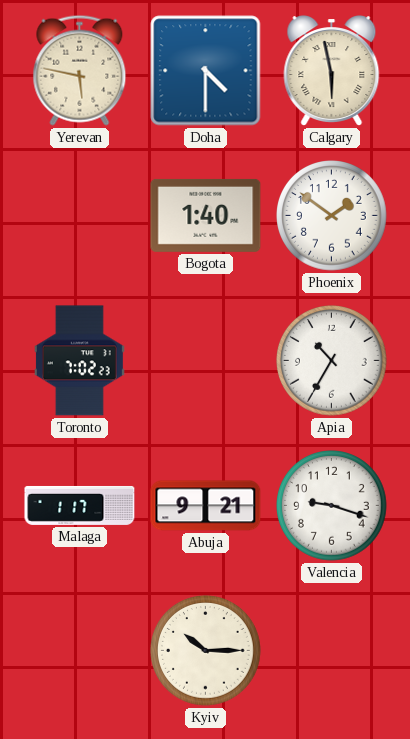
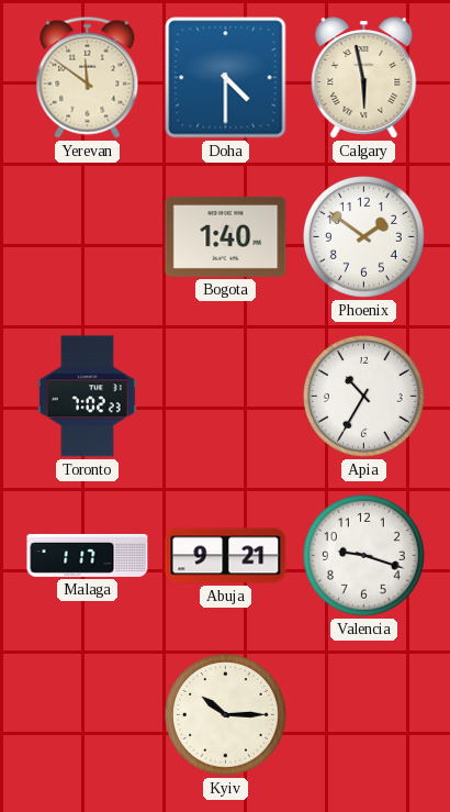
Yerevan: 5:47 -> 11:51
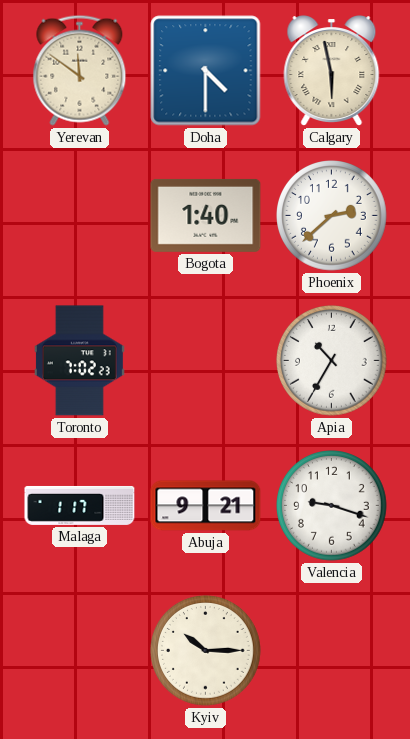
Phoenix: 1:51 -> 2:38
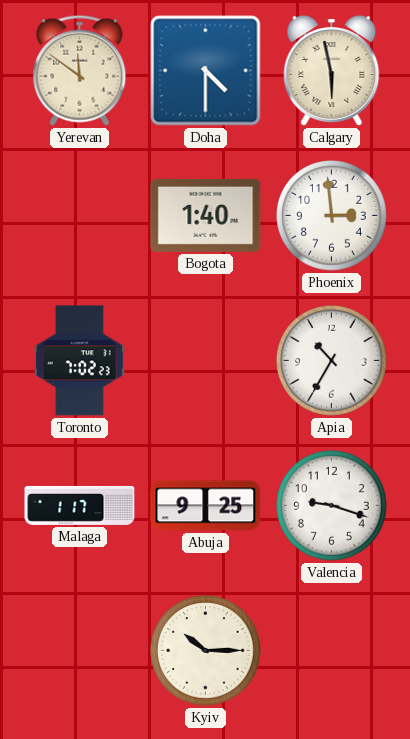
Phoenix: 2:38 -> 2:59
Abuja: 9:21 -> 9:25
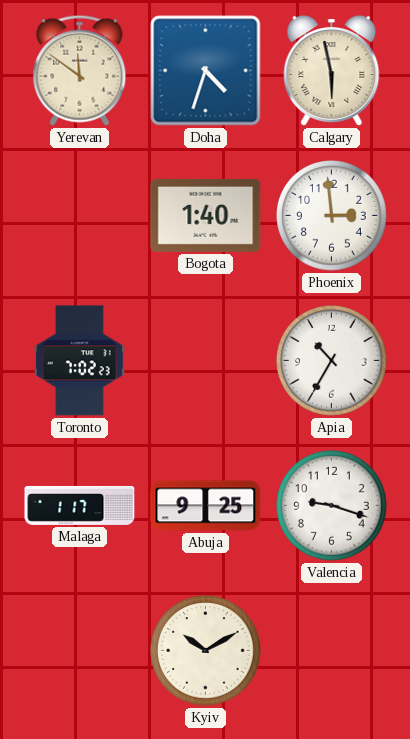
Doha: 4:30 -> 4:33
Kyiv: 10:15 -> 10:10
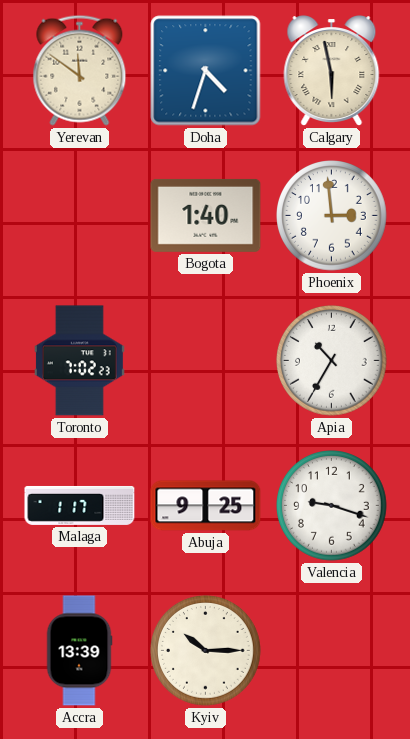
Accra: none -> 13:39
Kyiv: 10:10 -> 10:15
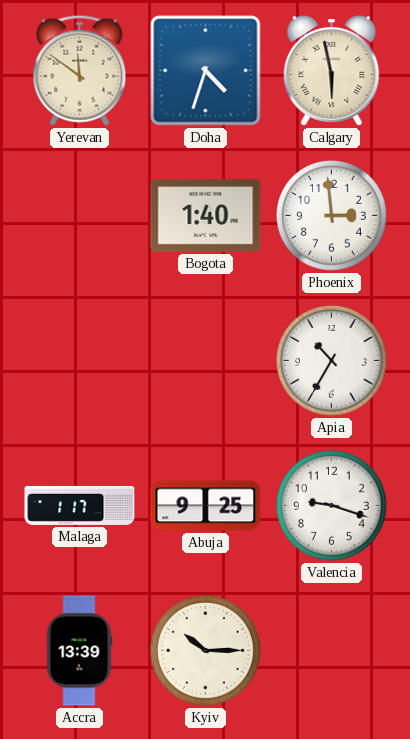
Toronto: 7:02 -> none
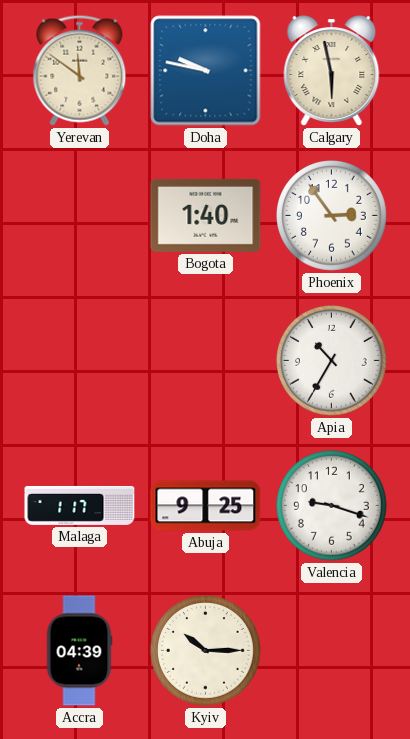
Doha: 4:33 -> 9:47
Phoenix: 2:59 -> 2:54
Accra: 13:39 -> 04:39
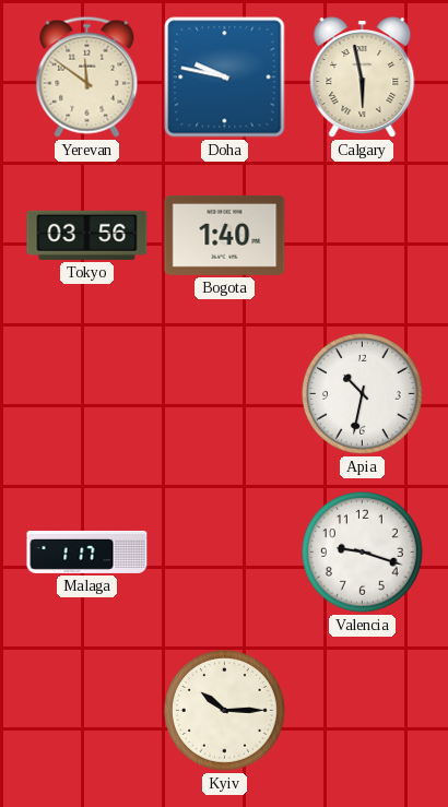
Tokyo: none -> 03:56
Phoenix: 2:54 -> none
Apia: 10:35 -> 10:32
Abuja: 9:25 -> none
Accra: 04:39 -> none
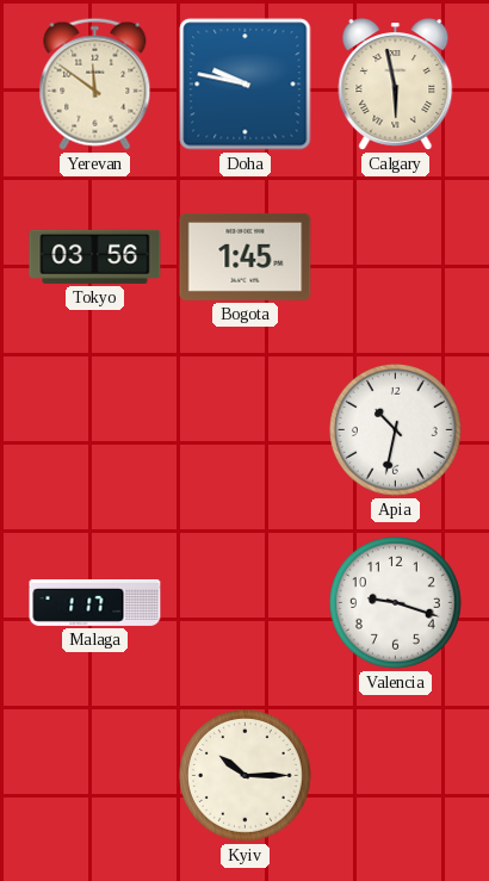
Bogota: 1:40 -> 1:45
